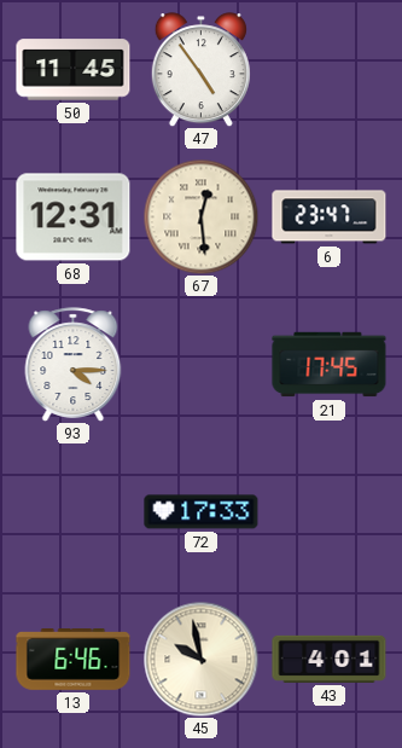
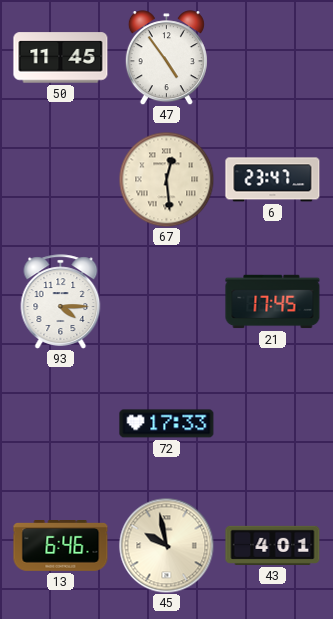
68: 12:31 -> none
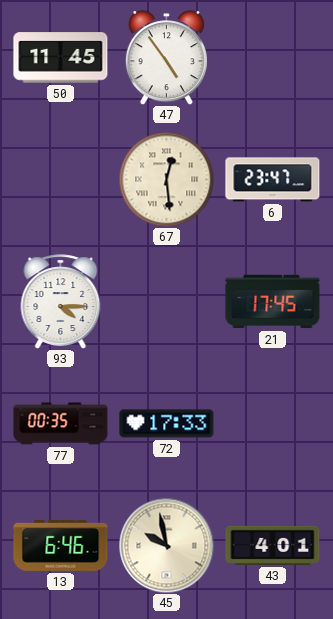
77: none -> 00:35
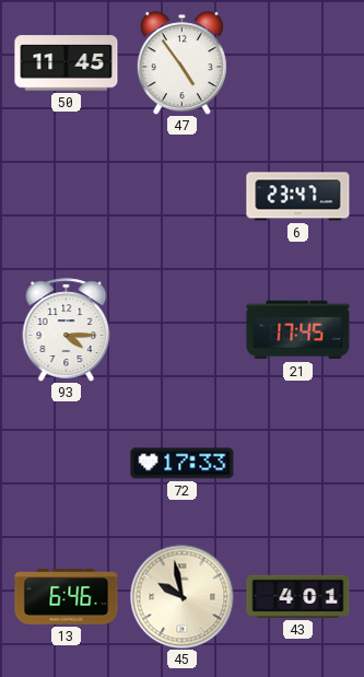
67: 12:29 -> none
77: 00:35 -> none
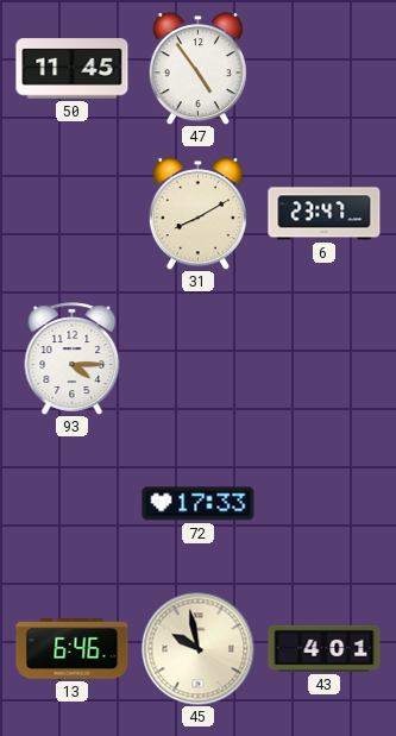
31: none -> 8:10
21: 17:45 -> none
